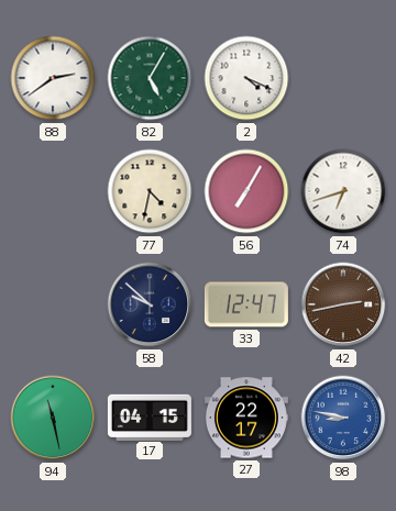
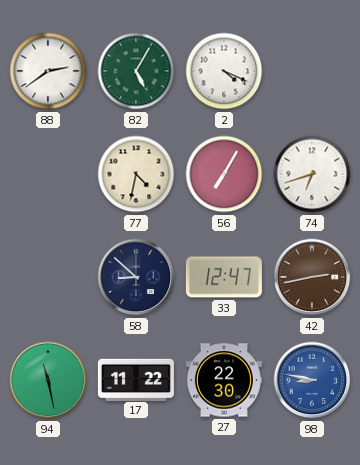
58: 9:52 -> 8:52
17: 04:15 -> 11:22
27: 22:17 -> 22:30
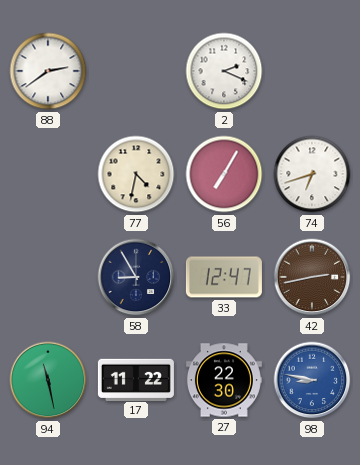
82: 5:05 -> none
2: 4:19 -> 2:19
58: 8:52 -> 8:55
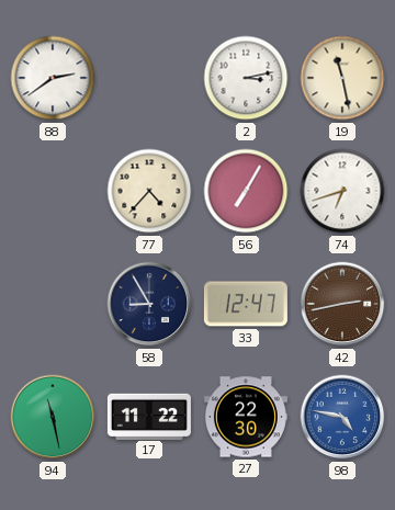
2: 2:19 -> 3:13
19: none -> 11:28
77: 4:32 -> 4:37
98: 8:47 -> 4:47
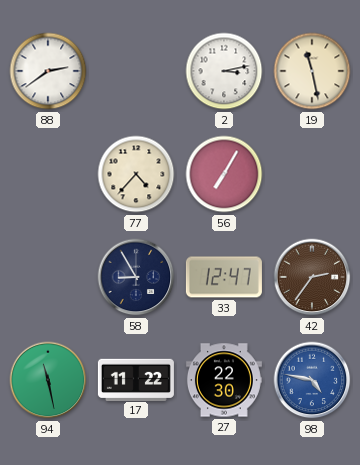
74: 6:42 -> none
42: 2:43 -> 2:36
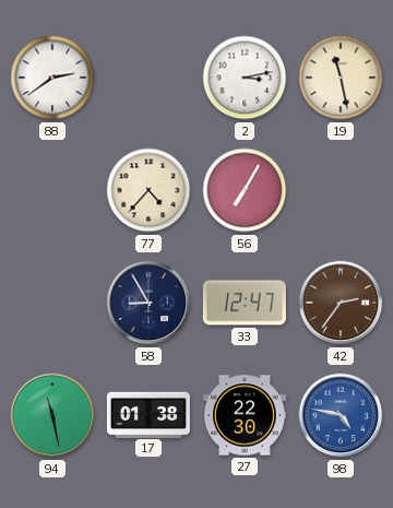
17: 11:22 -> 01:38
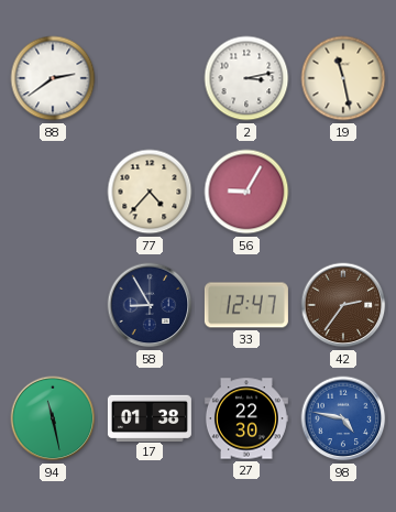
56: 7:05 -> 9:05
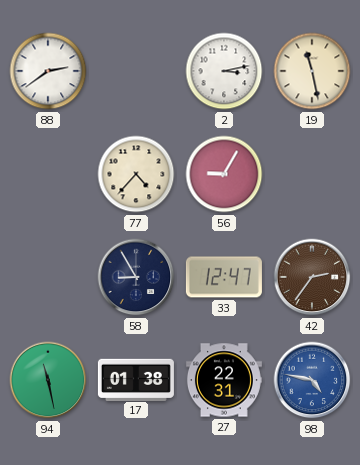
27: 22:30 -> 22:31
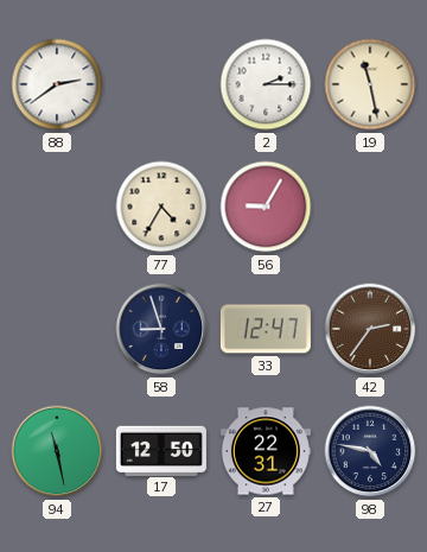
2: 3:13 -> 2:15
77: 4:37 -> 4:35
58: 8:55 -> 8:57
17: 01:38 -> 12:50
98 dial: blue -> navy
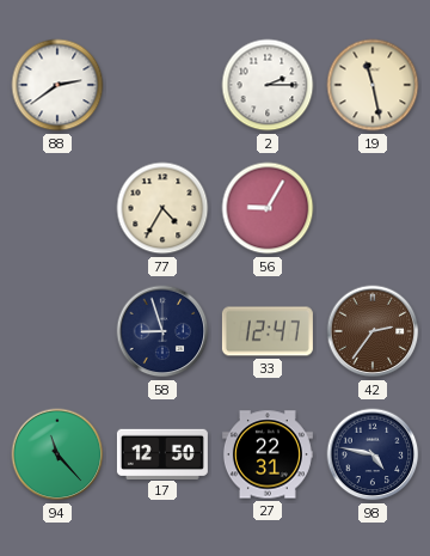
94: 11:28 -> 11:23
